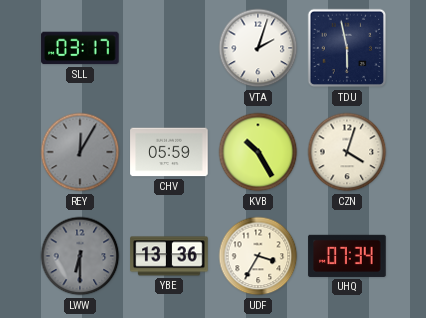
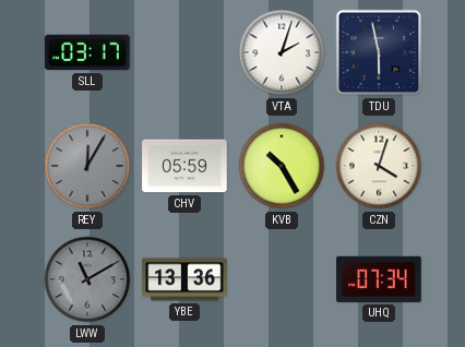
LWW: 6:30 -> 11:10
UDF: 3:35 -> none
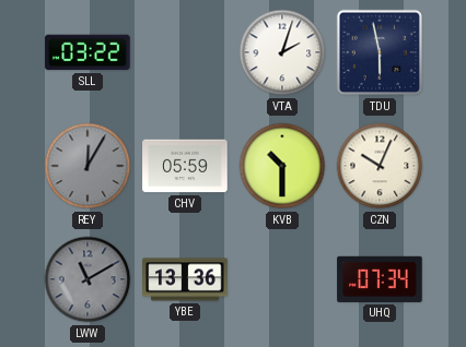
SLL: 03:17 -> 03:22
KVB: 10:25 -> 10:30
CZN: 4:03 -> 10:04
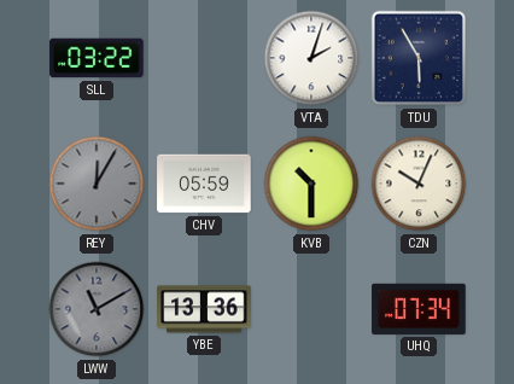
TDU: 5:58 -> 5:55
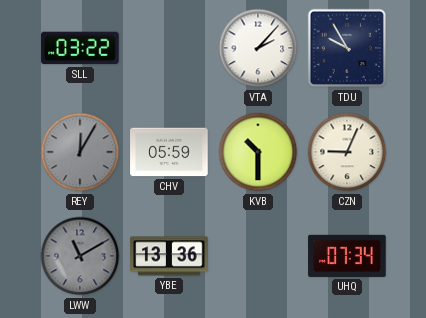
VTA: 2:03 -> 2:07
TDU: 5:55 -> 9:55
CZN: 10:04 -> 9:04
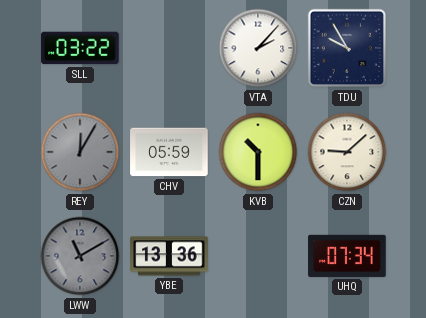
CZN: 9:04 -> 9:08
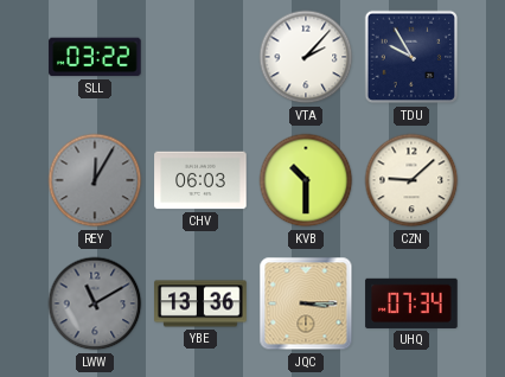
CHV: 05:59 -> 06:03
JQC: none -> 3:15
